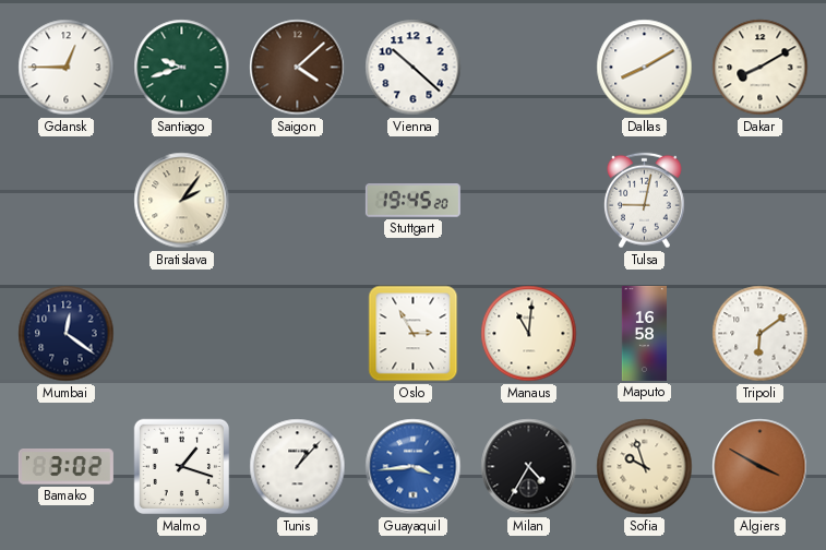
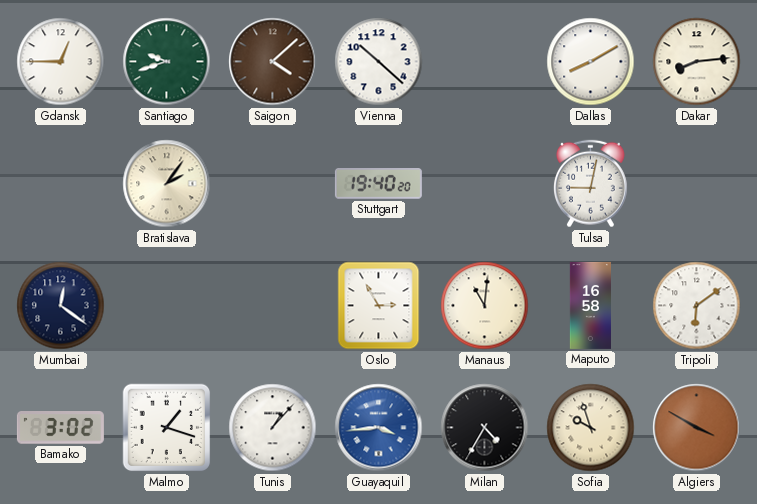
Dakar: 8:10 -> 8:14
Stuttgart: 19:45 -> 19:40
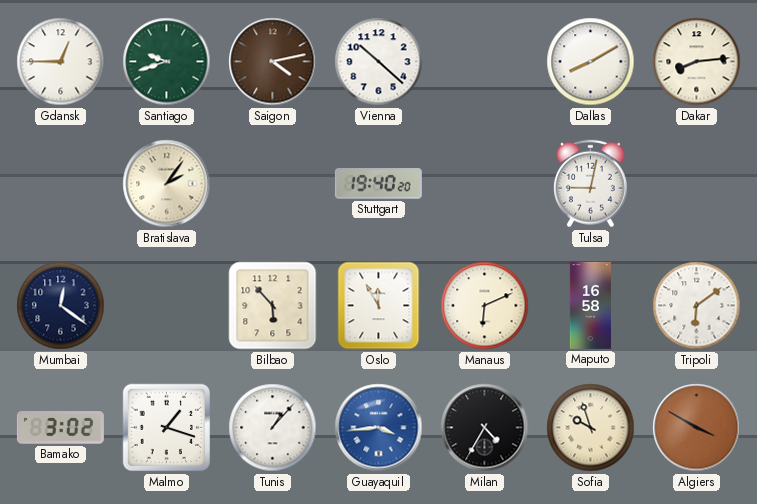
Saigon: 4:08 -> 4:13
Bilbao: none -> 5:53
Oslo: 2:55 -> 11:55
Manaus: 11:01 -> 6:11
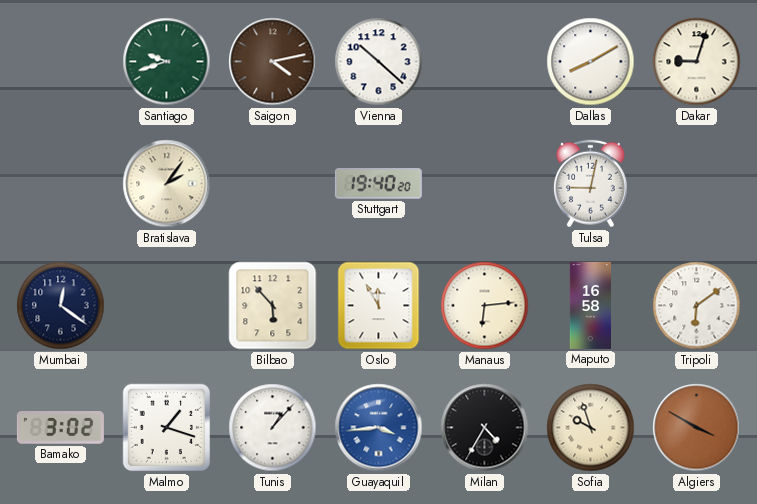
Gdansk: 12:45 -> none
Dakar: 8:14 -> 9:03
Manaus: 6:11 -> 6:14
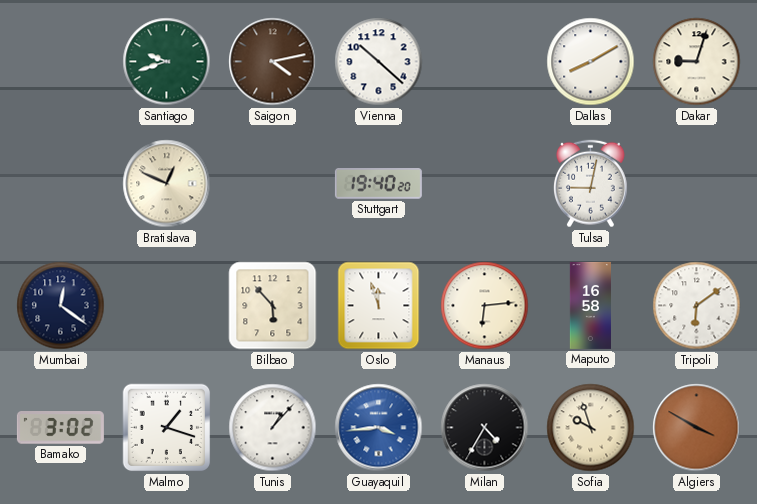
Bratislava: 2:06 -> 12:49
Oslo: 11:55 -> 11:57
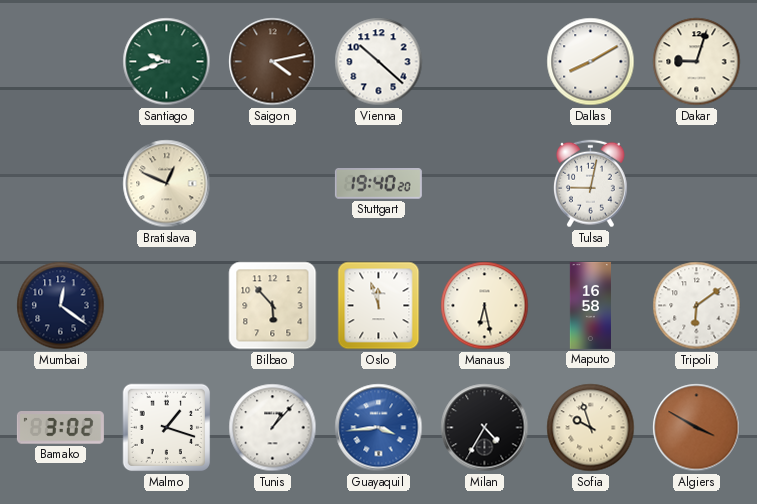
Manaus: 6:14 -> 6:28
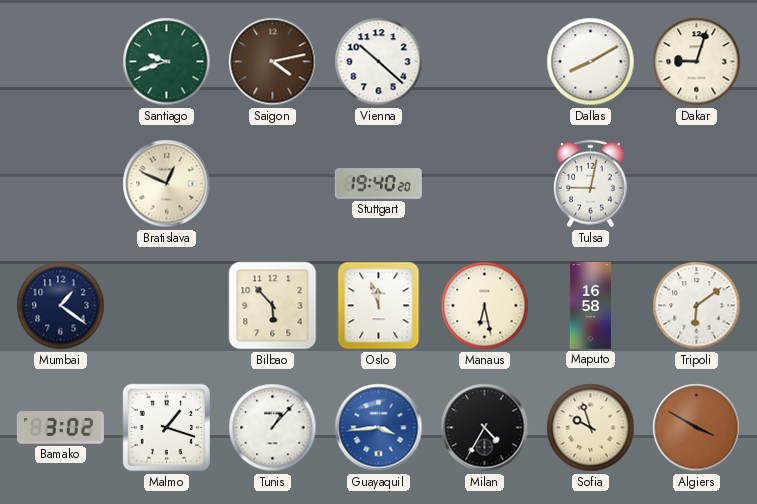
Mumbai: 12:21 -> 1:21
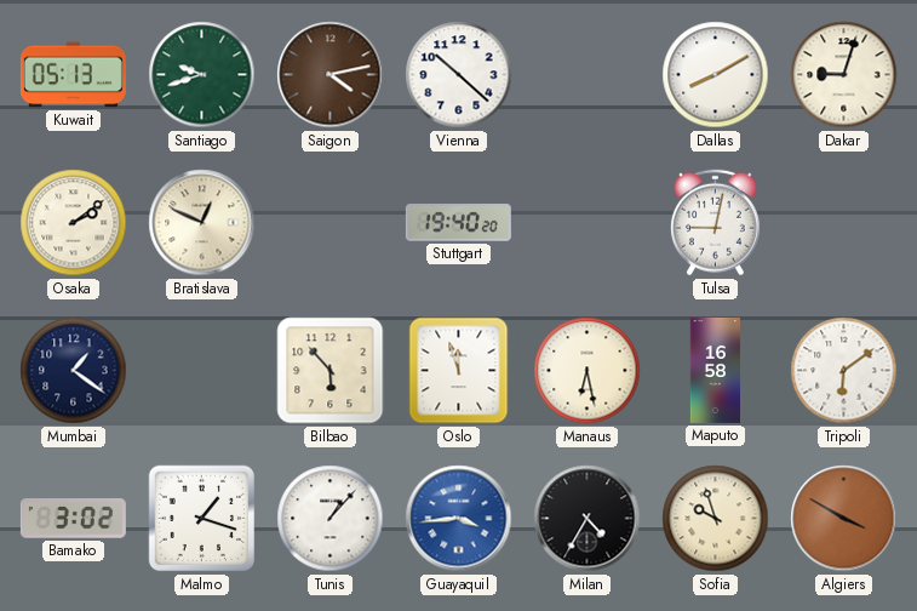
Kuwait: none -> 05:13
Osaka: none -> 2:09
